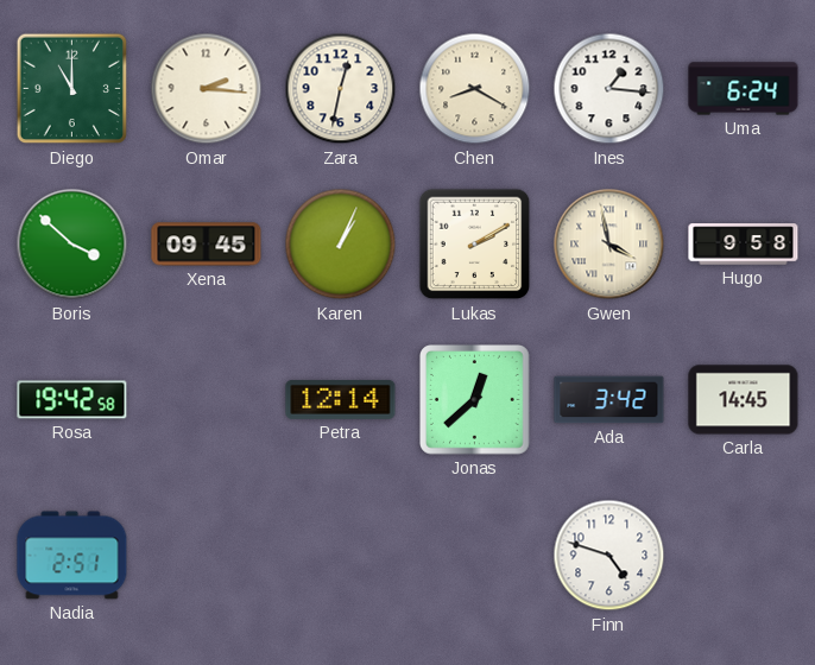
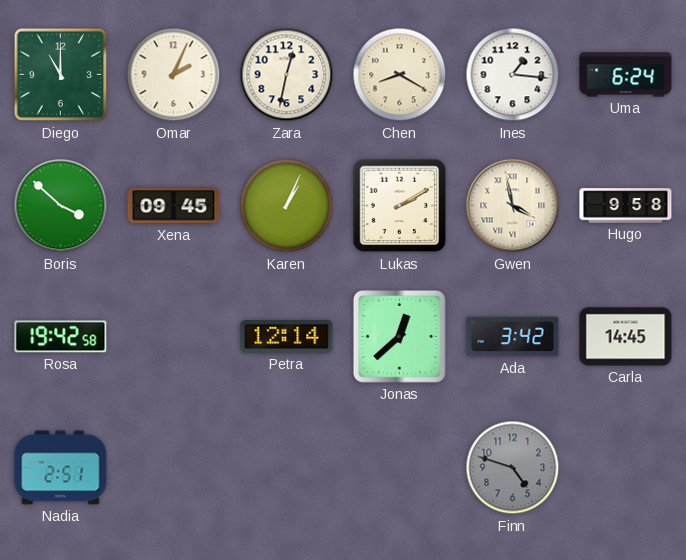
Omar: 2:16 -> 2:04
Finn dial: white -> grey
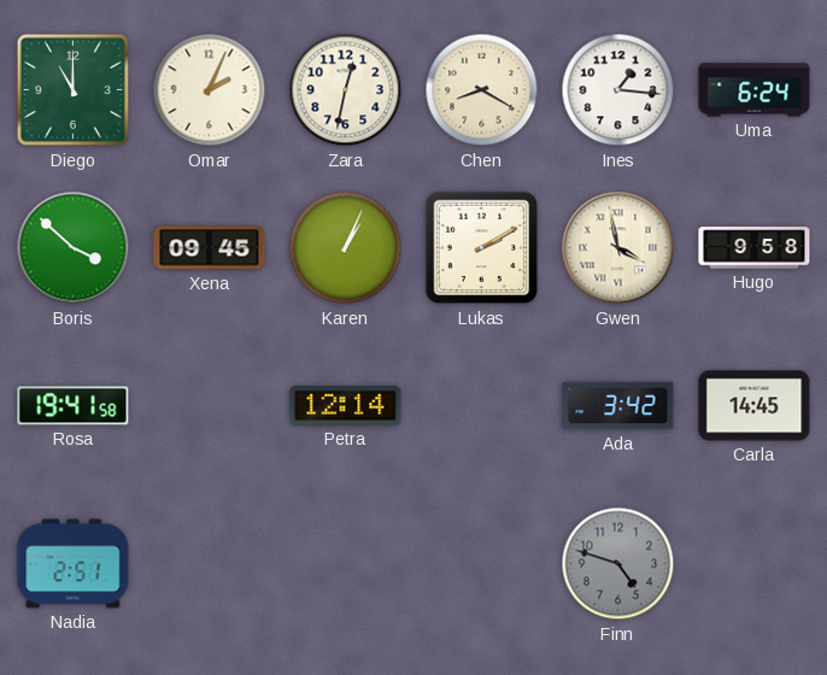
Rosa: 19:42 -> 19:41
Jonas: 12:38 -> none
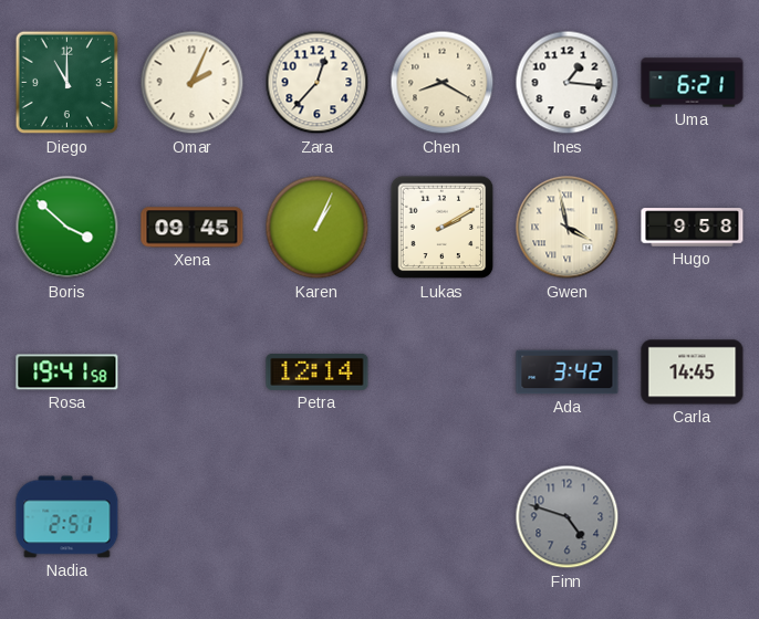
Zara: 12:32 -> 12:37
Uma: 6:24 -> 6:21
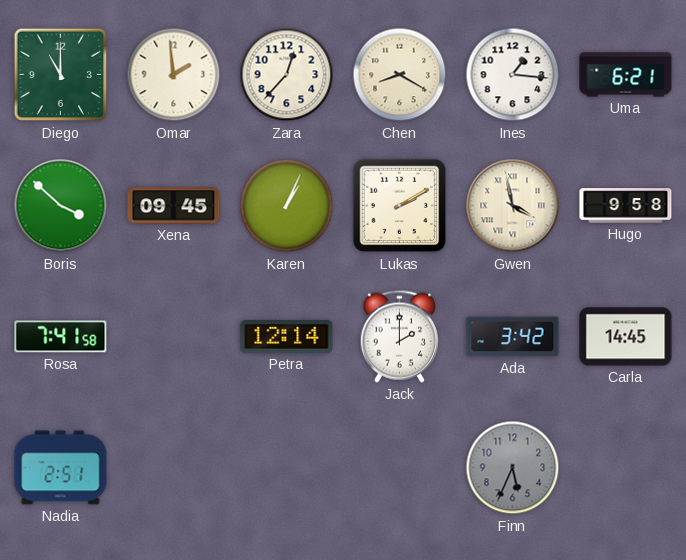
Omar: 2:04 -> 1:59
Rosa: 19:41 -> 7:41
Jack: none -> 2:00
Finn: 4:48 -> 5:34
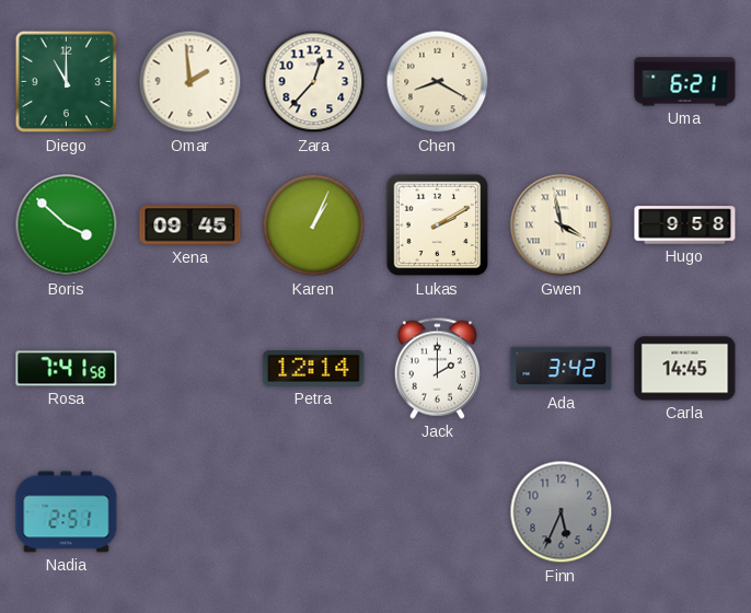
Ines: 1:16 -> none
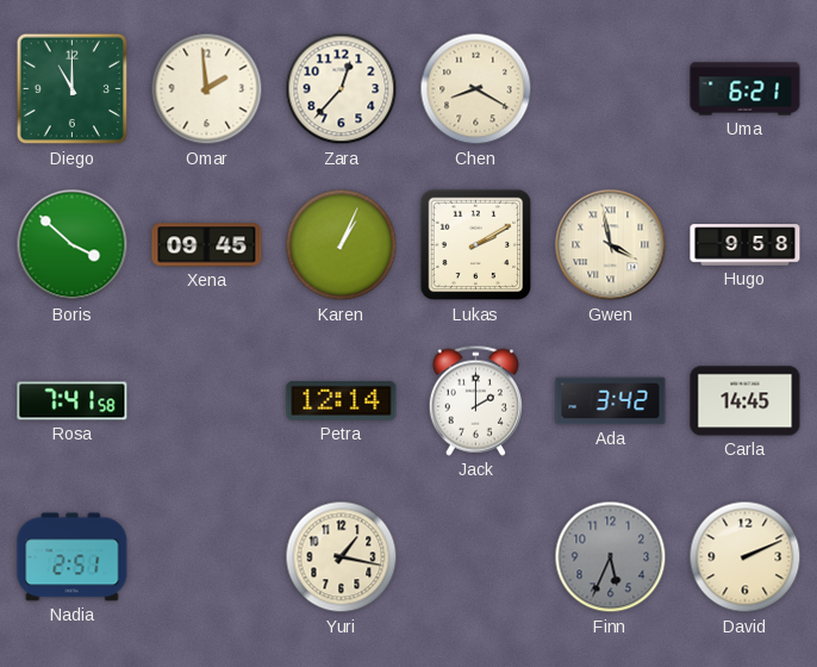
Yuri: none -> 1:17
David: none -> 2:11
